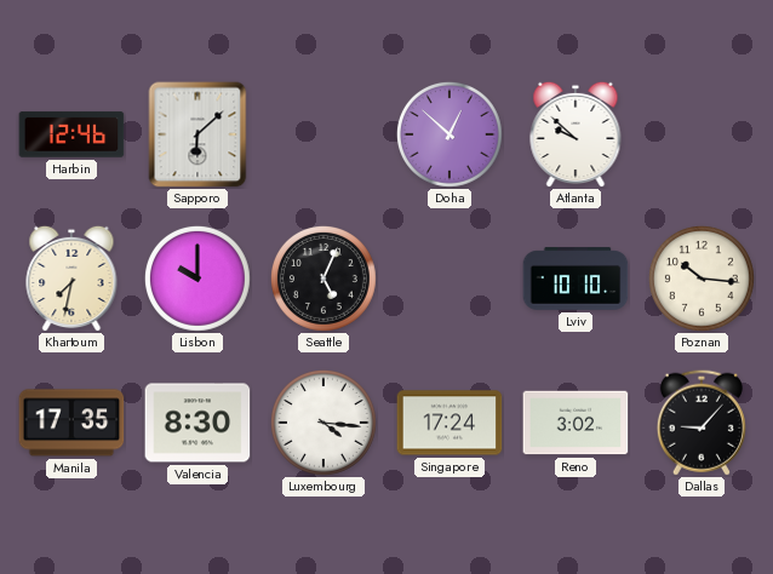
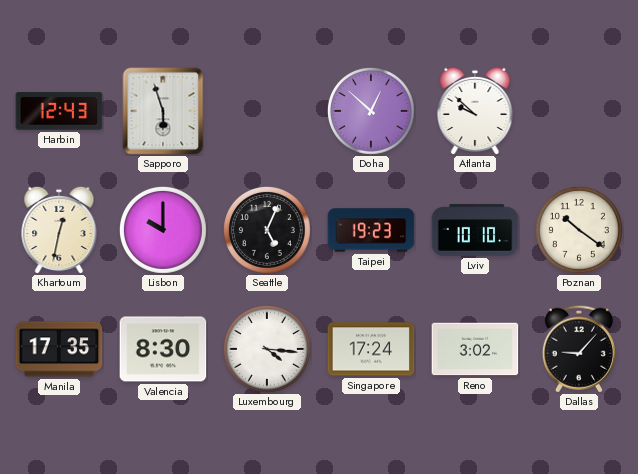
Harbin: 12:46 -> 12:43
Sapporo: 6:08 -> 5:57
Khartoum: 7:32 -> 12:32
Taipei: none -> 19:23
Poznan: 10:16 -> 10:21
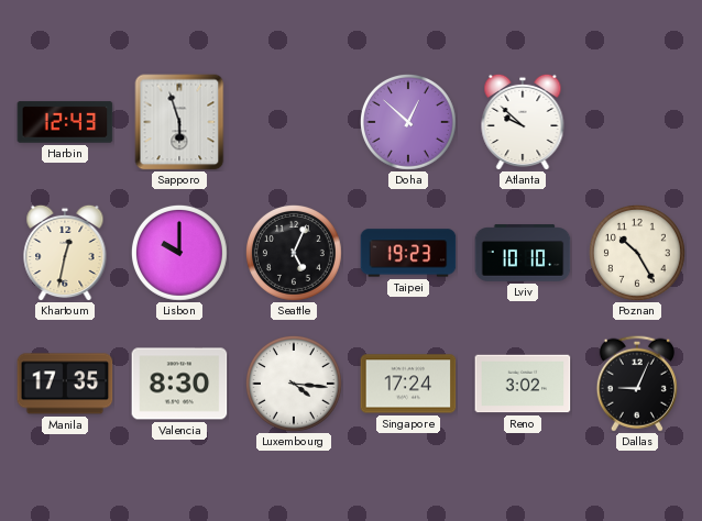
Poznan: 10:21 -> 10:25
Dallas: 9:07 -> 9:04
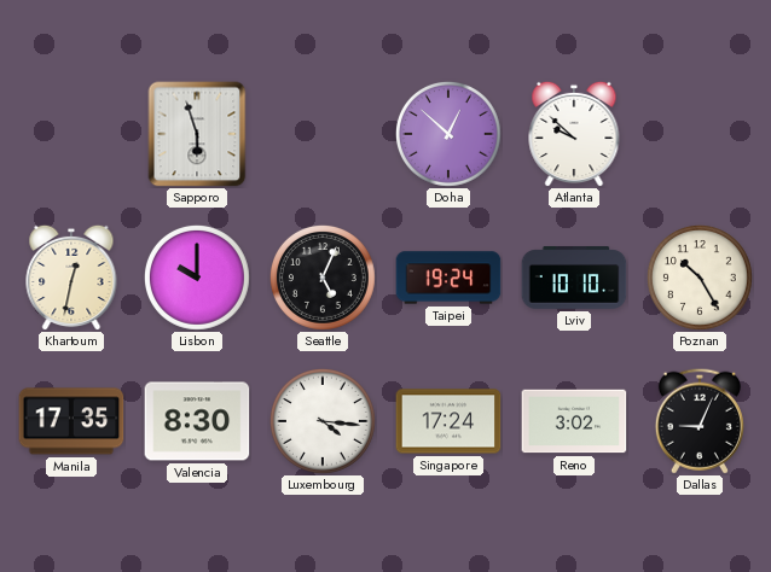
Harbin: 12:43 -> none
Taipei: 19:23 -> 19:24
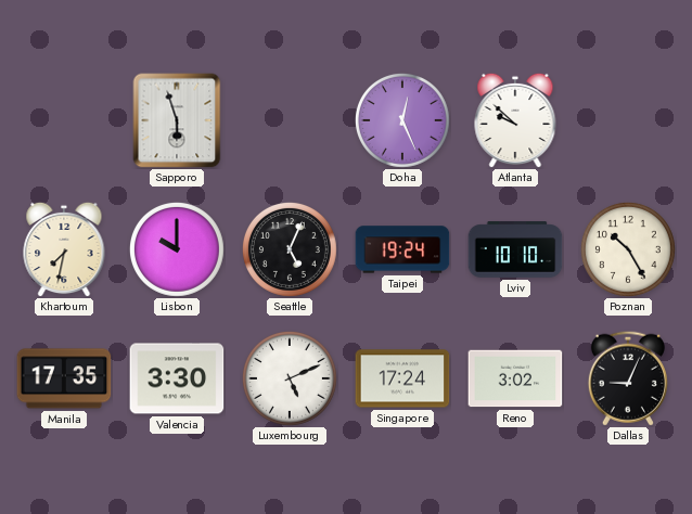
Doha: 12:52 -> 12:26
Khartoum: 12:32 -> 7:32
Valencia: 8:30 -> 3:30
Luxembourg: 4:16 -> 5:11
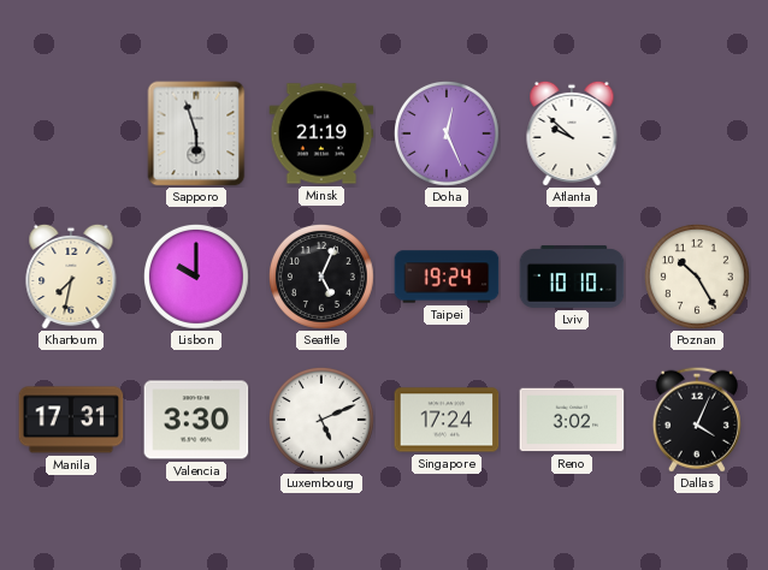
Minsk: none -> 21:19
Manila: 17:35 -> 17:31
Dallas: 9:04 -> 4:04
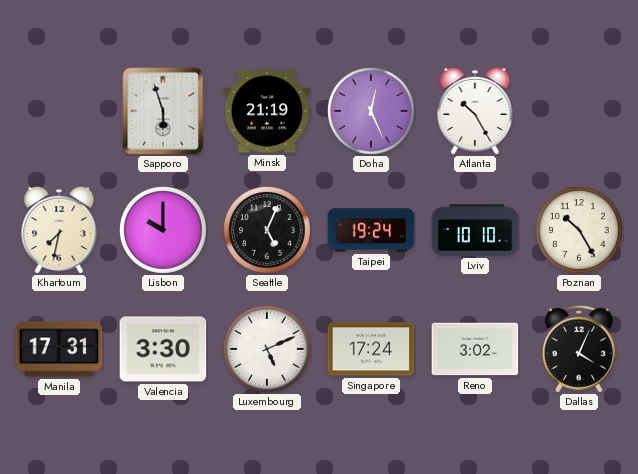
Atlanta: 9:52 -> 10:25
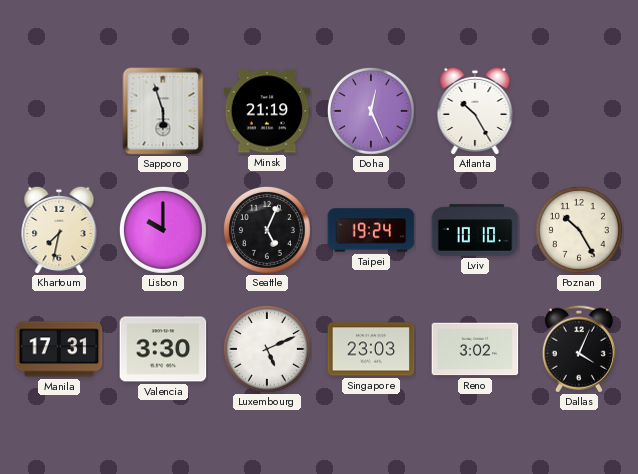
Singapore: 17:24 -> 23:03
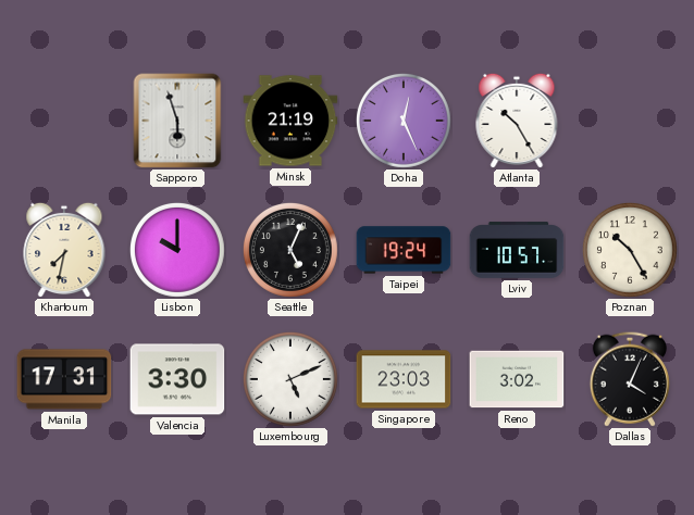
Lviv: 10:10 -> 10:57
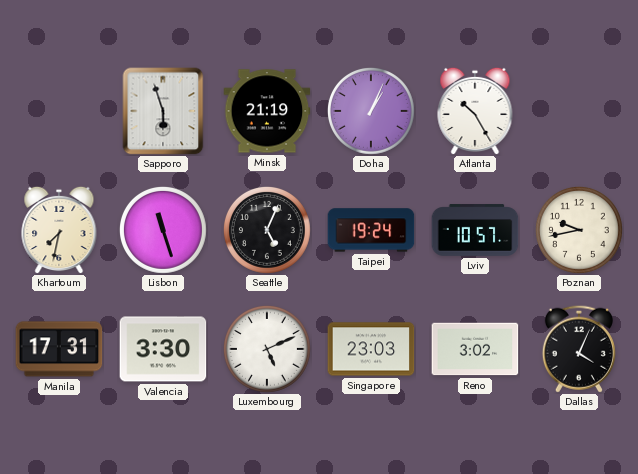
Doha: 12:26 -> 1:04
Lisbon: 10:00 -> 11:27
Poznan: 10:25 -> 9:43
